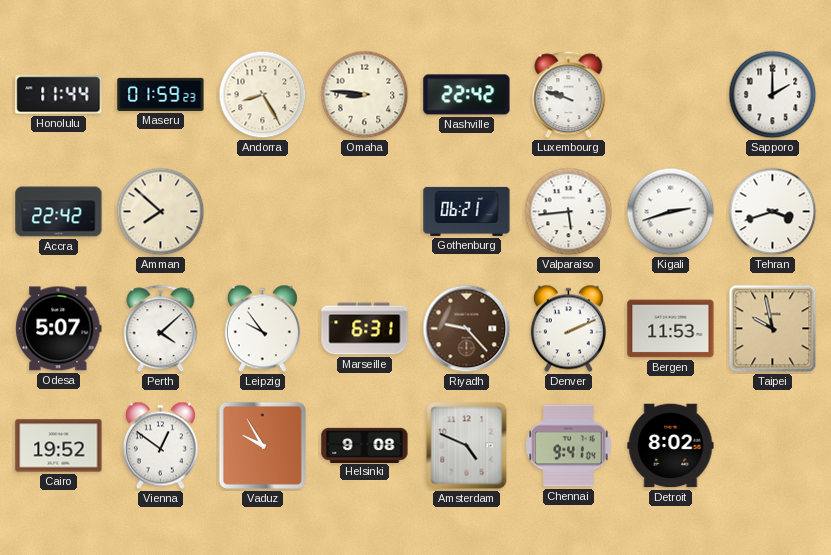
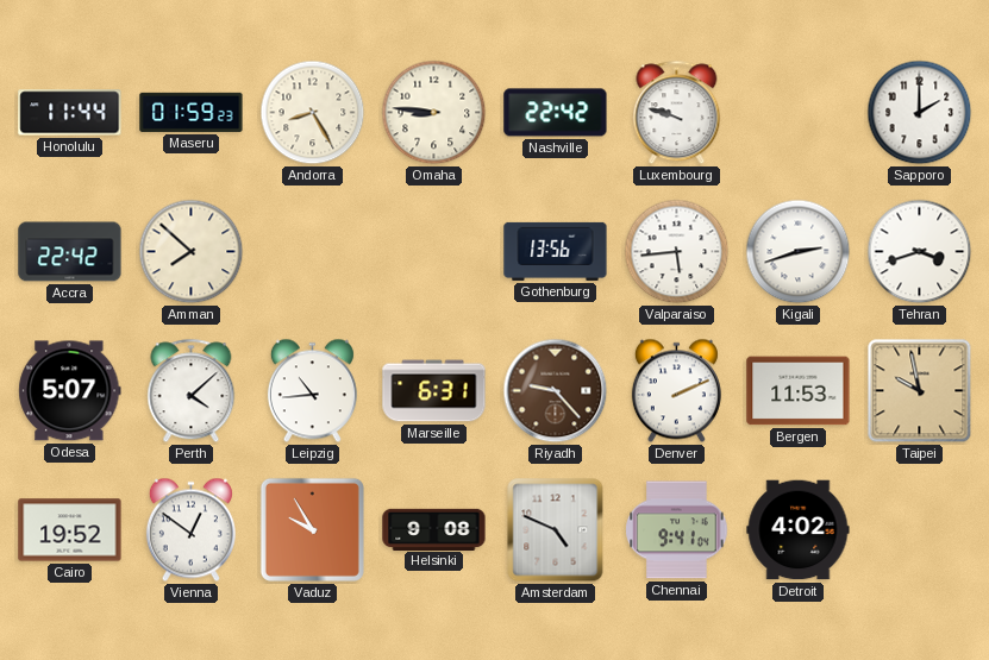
Gothenburg: 06:21 -> 13:56
Leipzig: 9:54 -> 10:44
Detroit: 8:02 -> 4:02
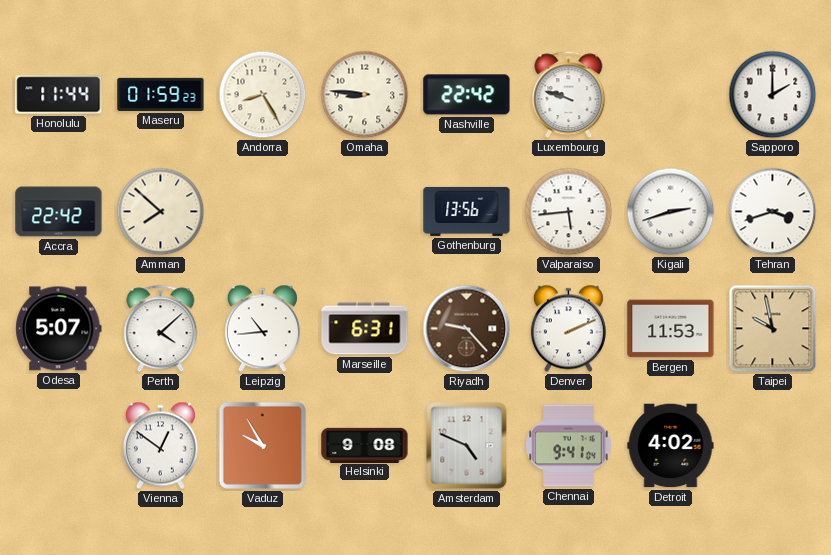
Cairo: 19:52 -> none
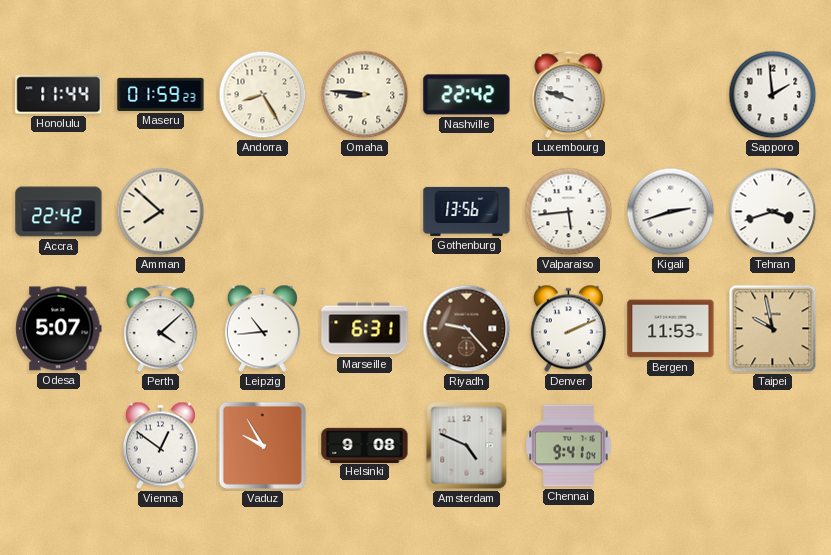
Sapporo: 2:00 -> 1:59
Detroit: 4:02 -> none
